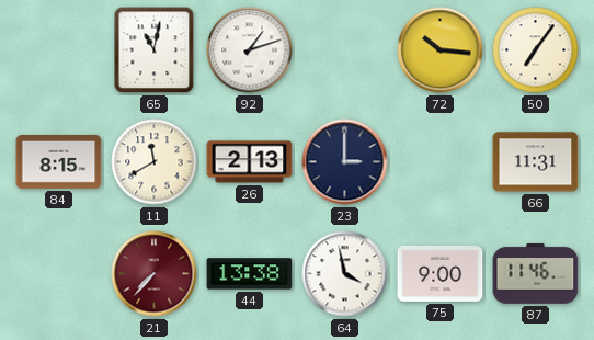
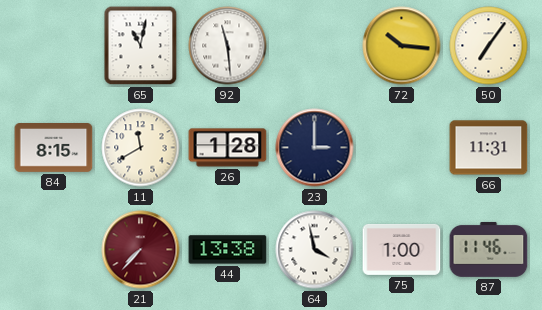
92: 1:12 -> 11:29
26: 2:13 -> 1:28
75: 9:00 -> 1:00
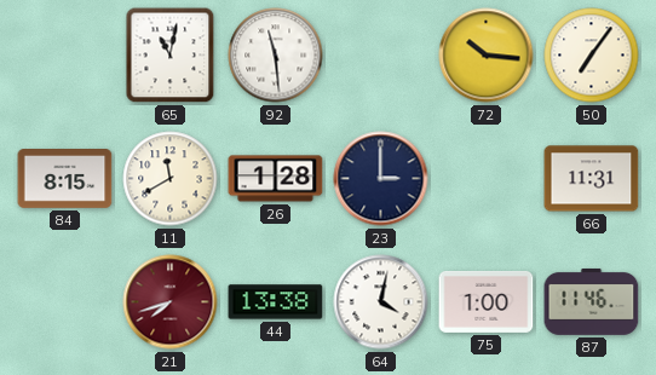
21: 7:37 -> 7:42
64: 3:58 -> 4:02
